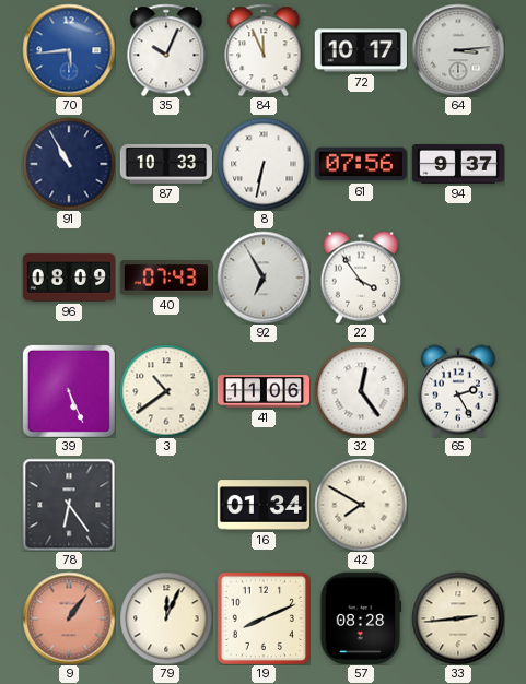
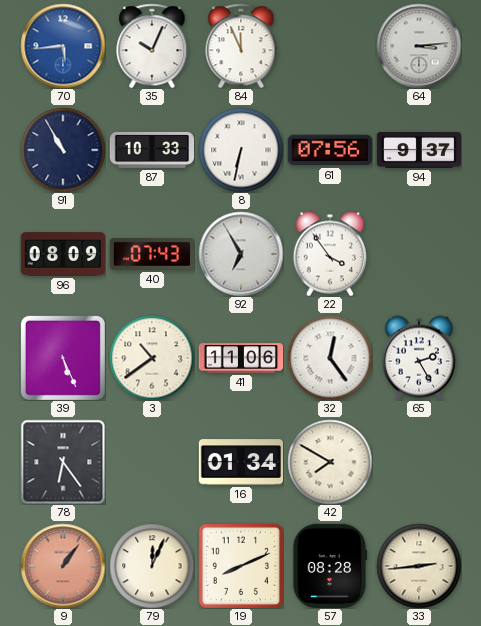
72: 10:17 -> none
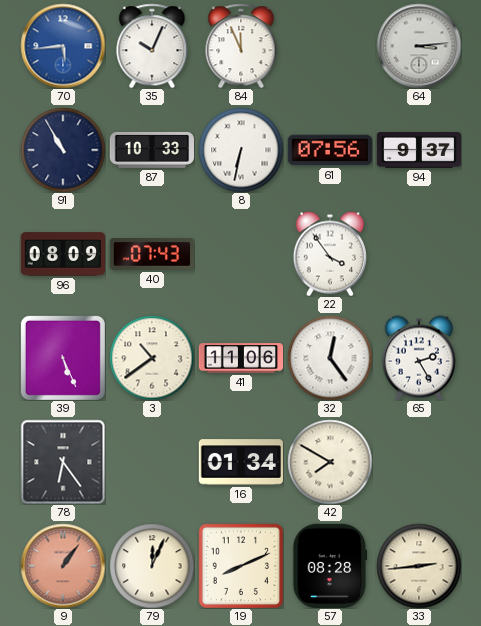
92: 6:55 -> none
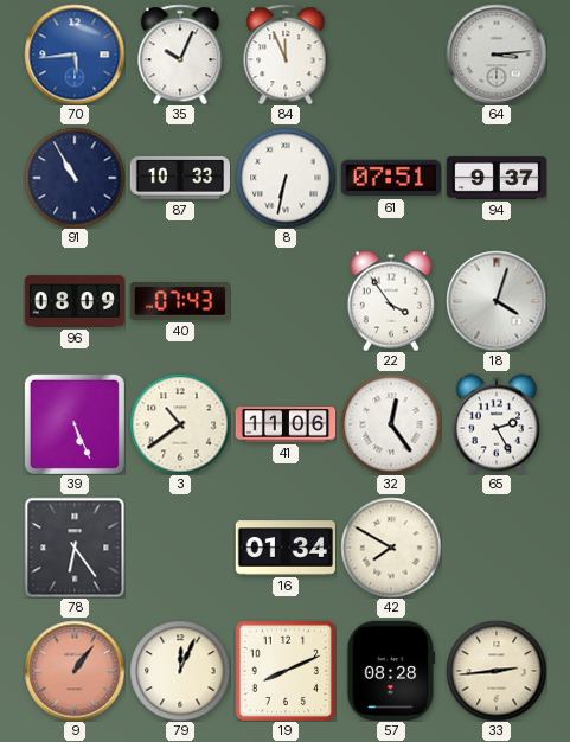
61: 07:56 -> 07:51
18: none -> 4:03
